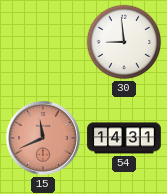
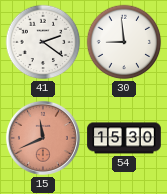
41: none -> 2:21
54: 14:31 -> 15:30
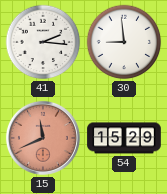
41: 2:21 -> 2:16
54: 15:30 -> 15:29
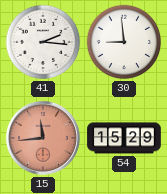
15: 11:41 -> 11:44
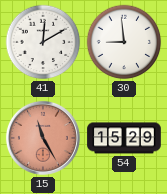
41: 2:16 -> 12:10
15: 11:44 -> 11:25
